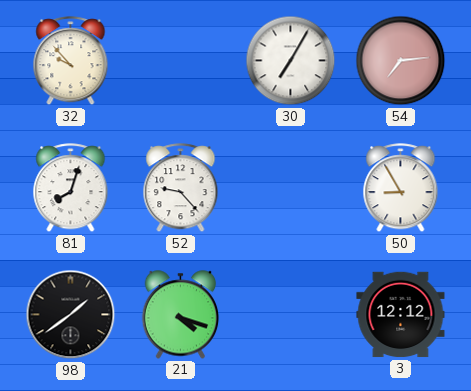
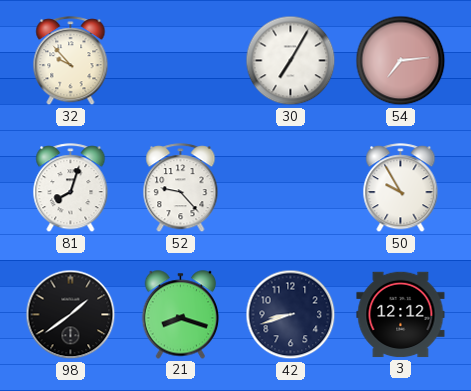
50: 8:55 -> 9:55
21: 4:18 -> 8:18
42: none -> 8:42
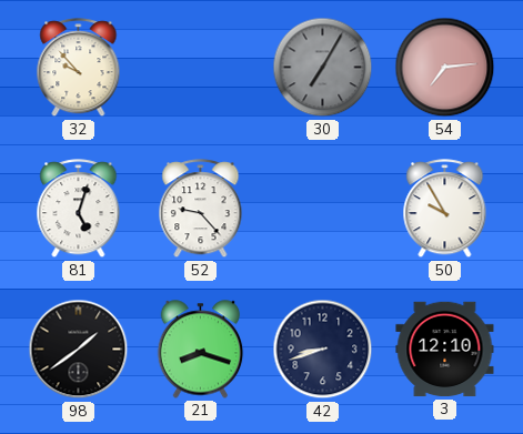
30 dial: white -> grey
81: 8:03 -> 5:03
3: 12:12 -> 12:10
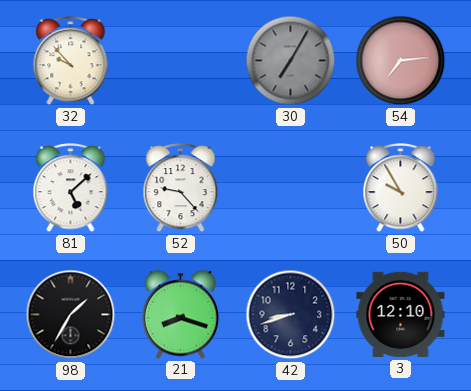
81: 5:03 -> 5:08
98: 1:39 -> 1:35
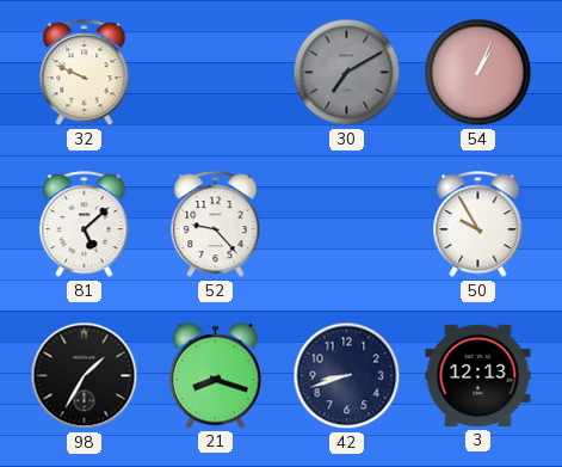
32: 9:53 -> 9:49
30: 7:05 -> 7:10
54: 7:14 -> 1:04
3: 12:10 -> 12:13
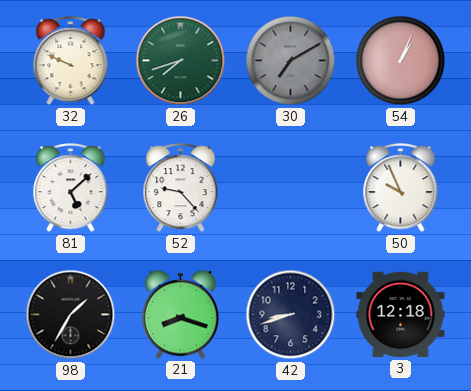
26: none -> 7:42
50: 9:55 -> 9:56
3: 12:13 -> 12:18
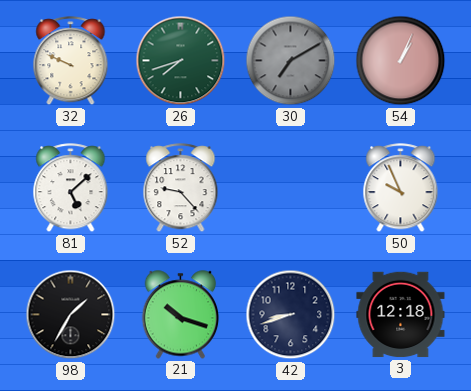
21: 8:18 -> 10:18
